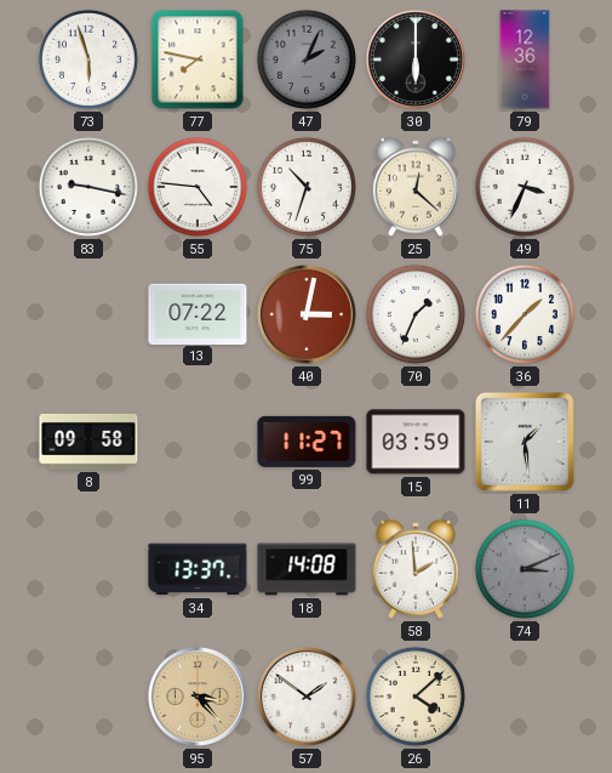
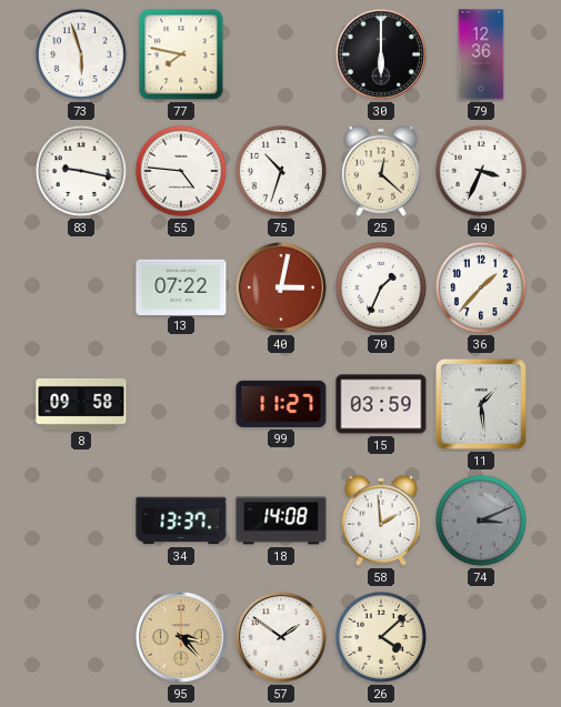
47: 2:04 -> none
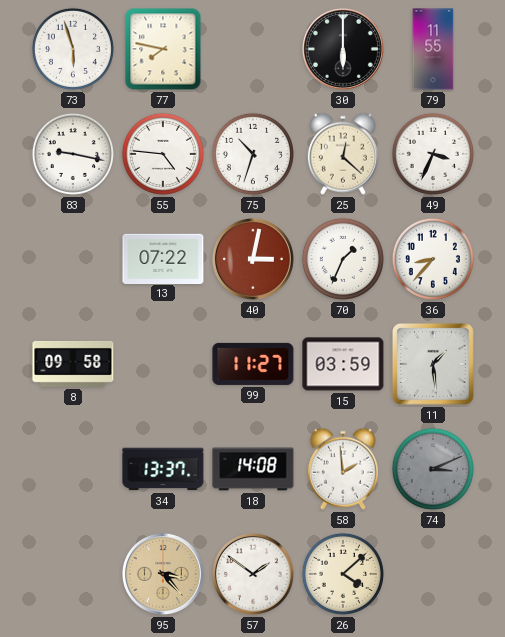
79: 12:36 -> 11:55
36: 1:37 -> 8:37
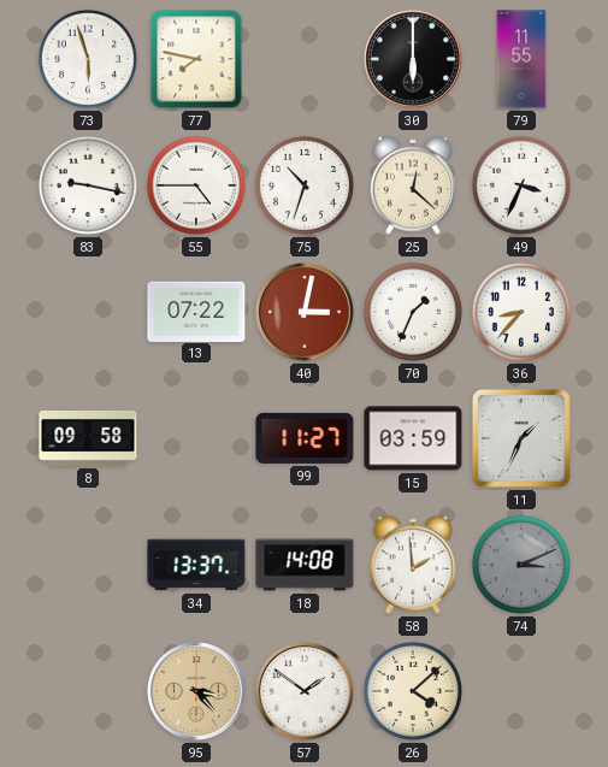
55: 4:46 -> 4:45
11: 1:29 -> 1:34
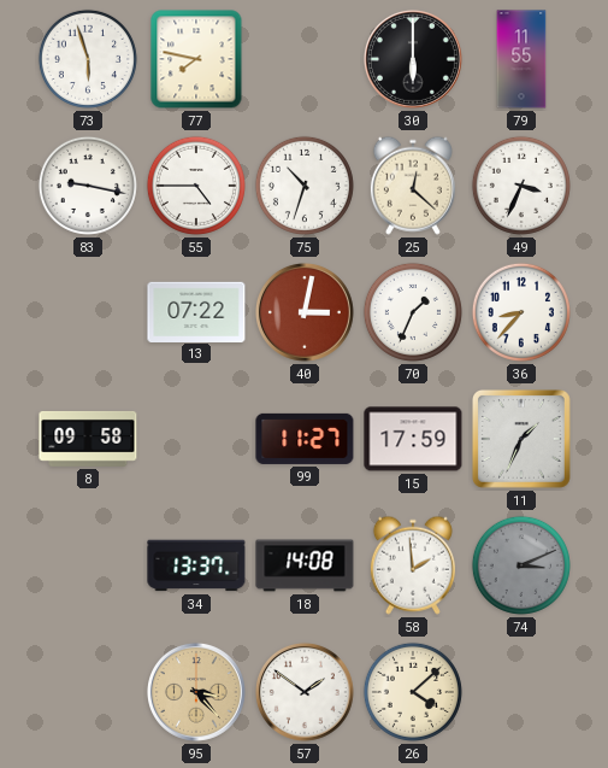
15: 03:59 -> 17:59
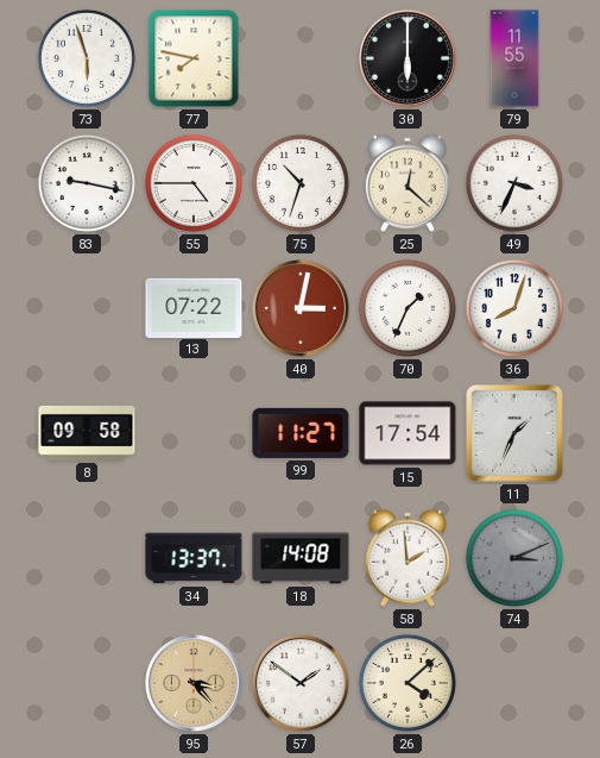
36: 8:37 -> 8:03
15: 17:59 -> 17:54
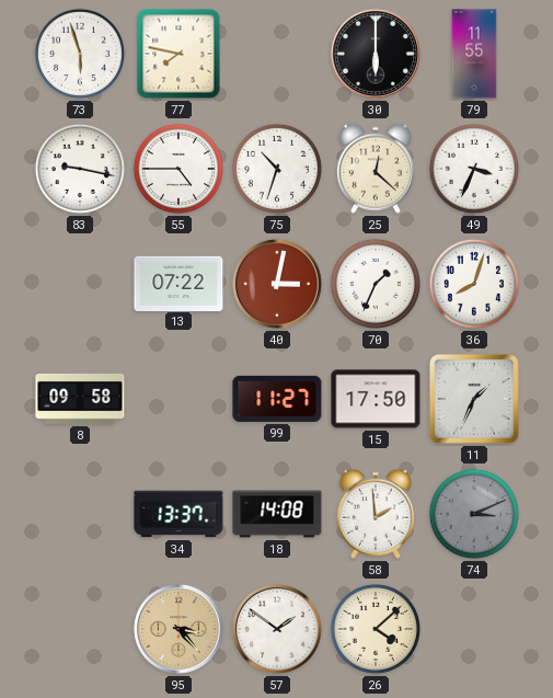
15: 17:54 -> 17:50
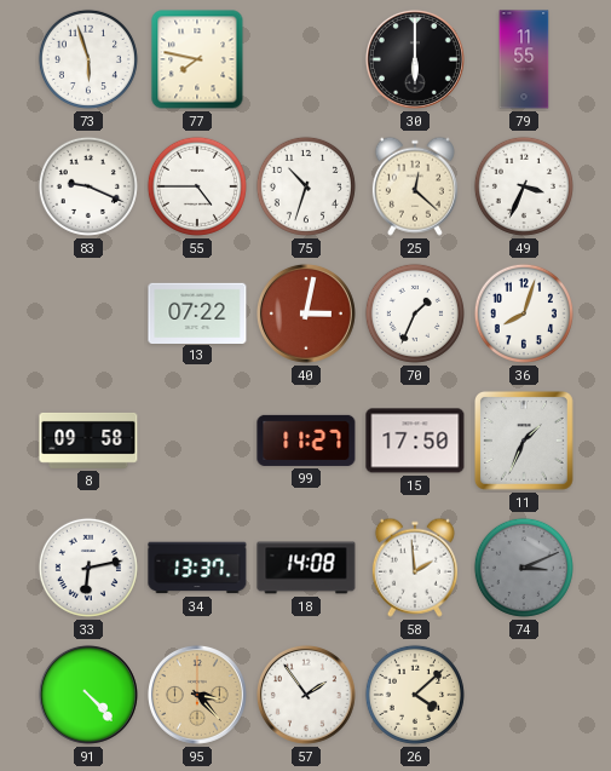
83: 9:17 -> 9:19
33: none -> 6:13
91: none -> 4:23
57: 1:51 -> 1:54
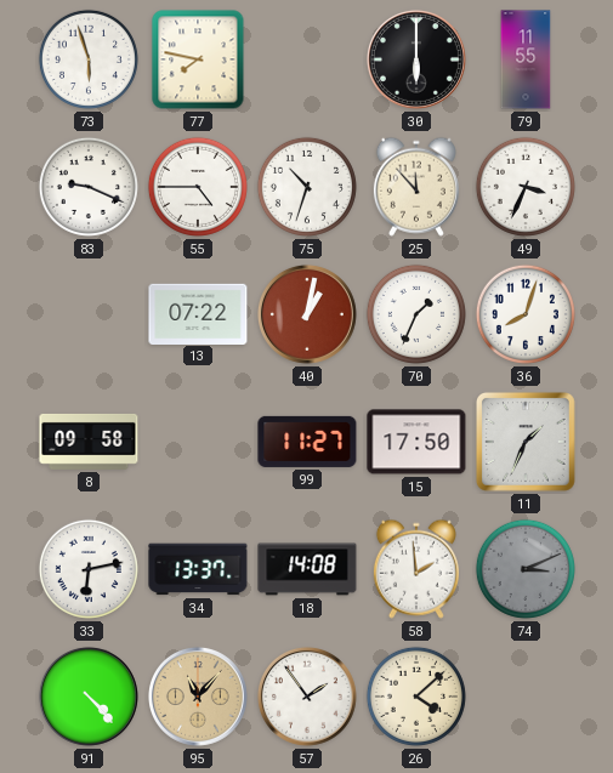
25: 12:22 -> 11:53
40: 3:02 -> 1:02
95: 3:23 -> 11:07
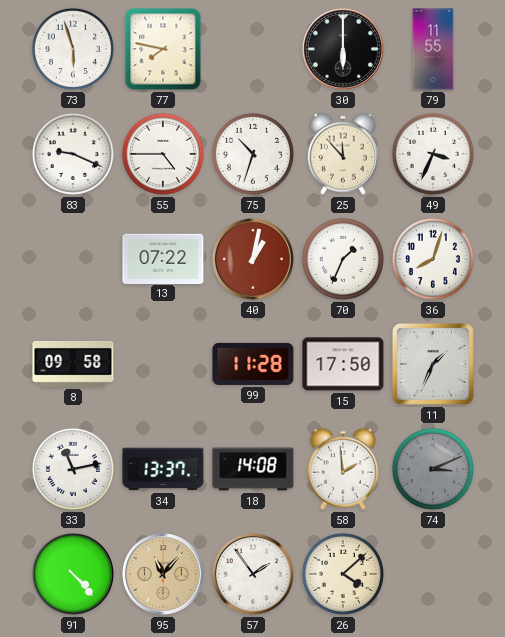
99: 11:27 -> 11:28
33: 6:13 -> 11:13
